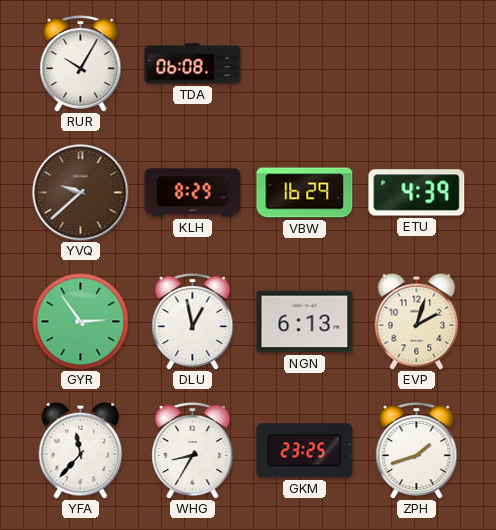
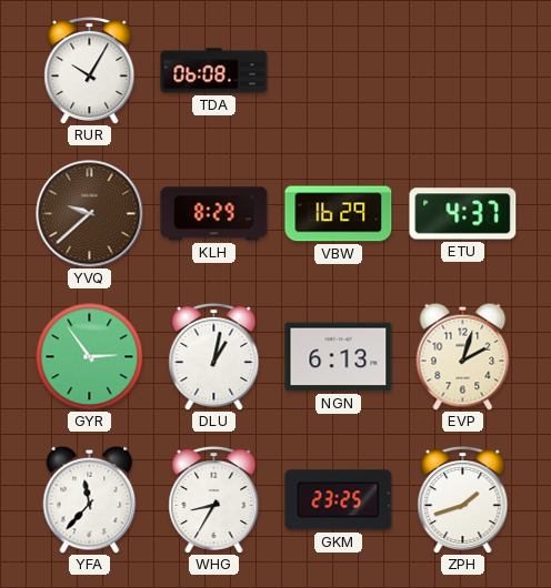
ETU: 4:39 -> 4:37
DLU: 12:58 -> 1:02
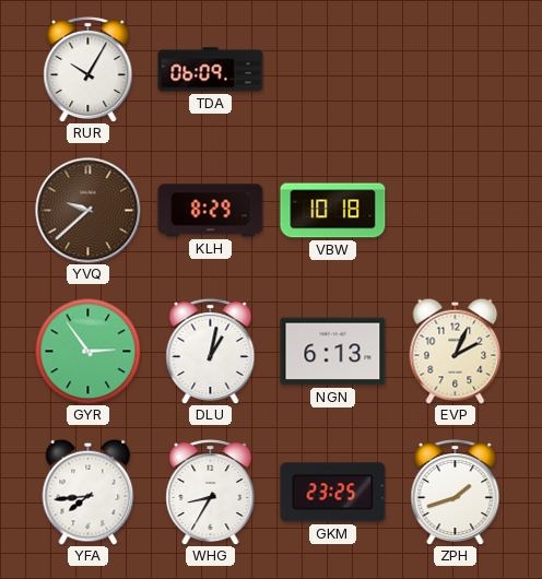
TDA: 06:08 -> 06:09
VBW: 16:29 -> 10:18
ETU: 4:37 -> none
EVP: 2:03 -> 2:04
YFA: 11:37 -> 7:44
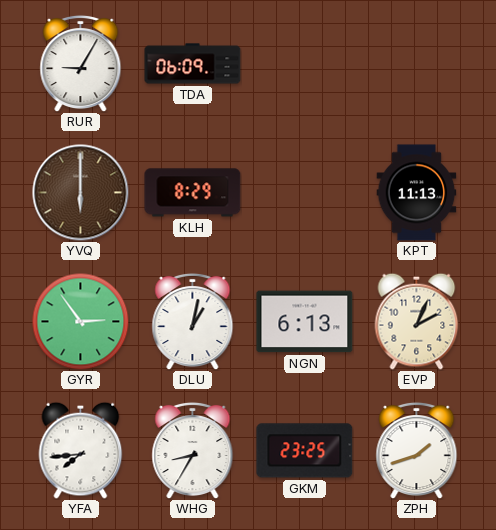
RUR: 10:05 -> 9:05
YVQ: 9:38 -> 6:00
VBW: 10:18 -> none
KPT: none -> 11:13
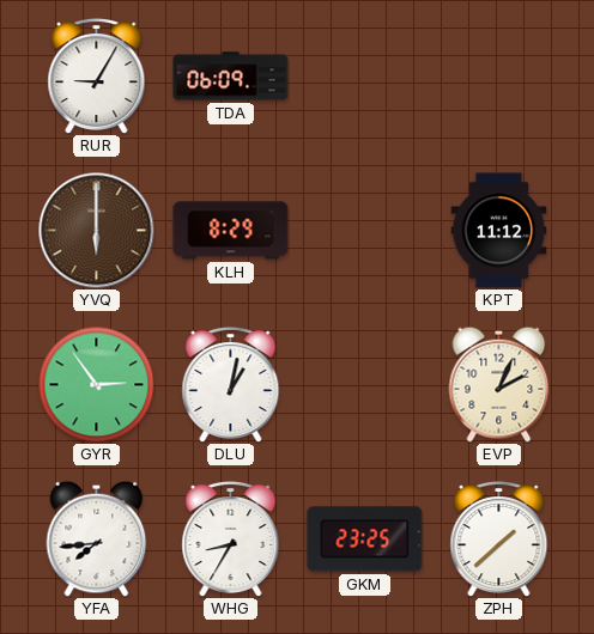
KPT: 11:13 -> 11:12
NGN: 6:13 -> none
ZPH: 1:42 -> 1:38
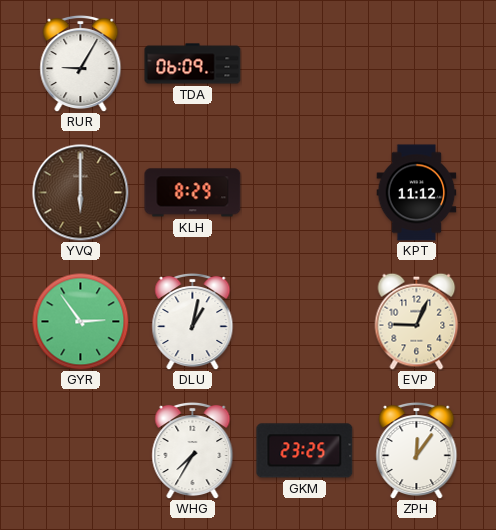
EVP: 2:04 -> 9:04
YFA: 7:44 -> none
WHG: 8:35 -> 7:35
ZPH: 1:38 -> 12:06
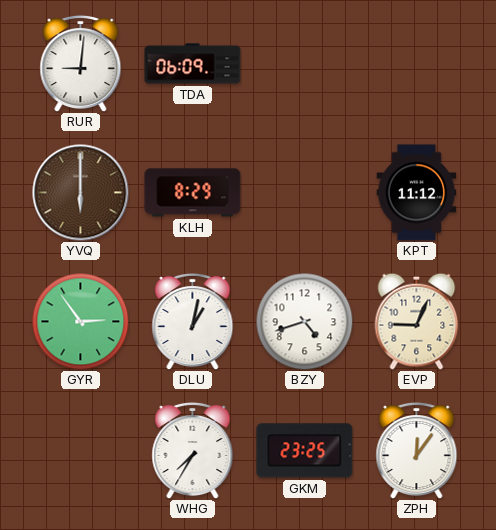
RUR: 9:05 -> 9:01
BZY: none -> 4:42
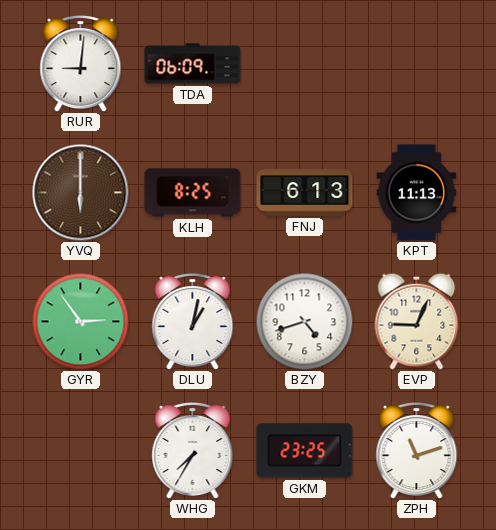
KLH: 8:29 -> 8:25
FNJ: none -> 6:13
KPT: 11:12 -> 11:13
ZPH: 12:06 -> 11:12
